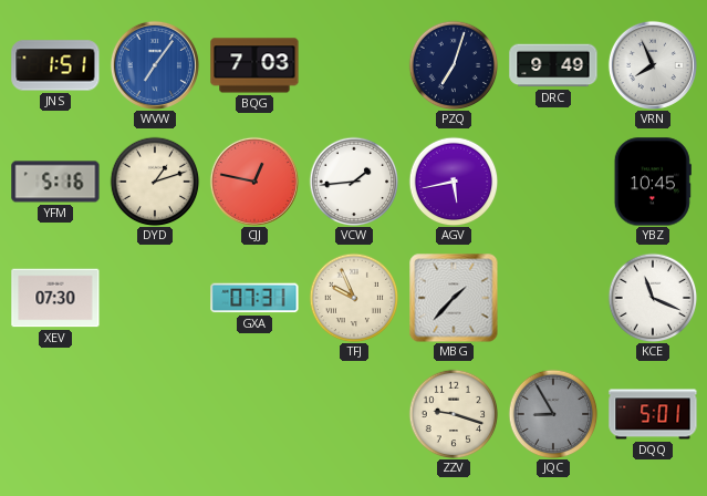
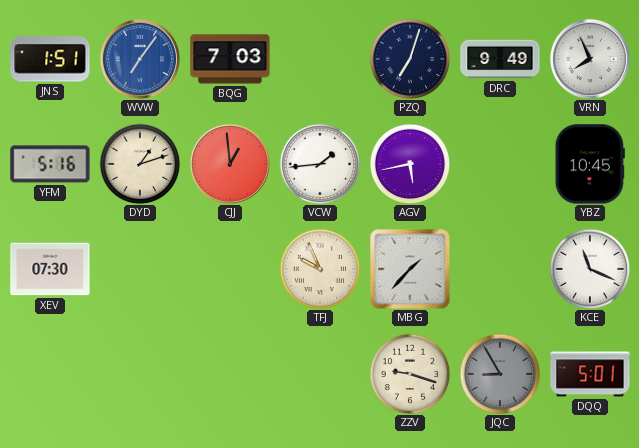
CJJ: 12:47 -> 12:59
GXA: 07:31 -> none
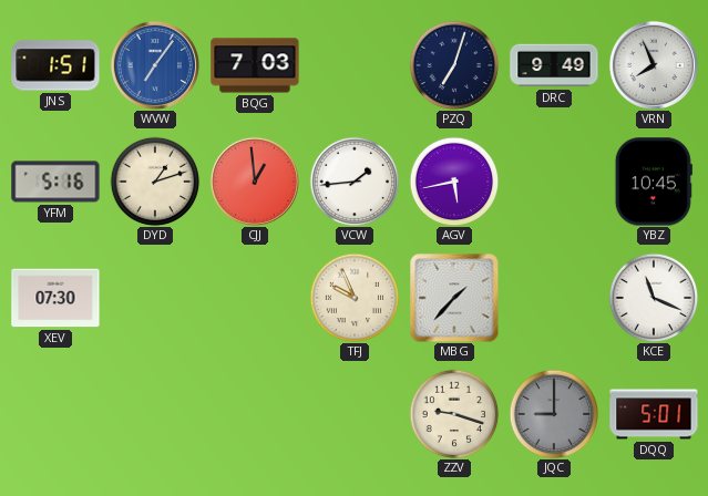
JQC: 8:55 -> 9:00
